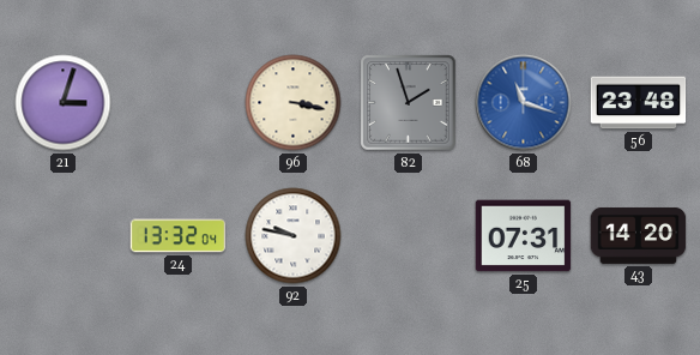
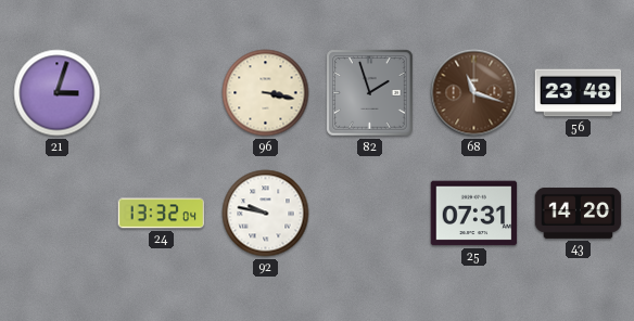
68 dial: blue -> brown
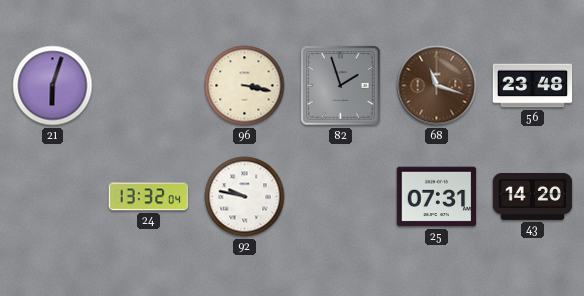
21: 3:03 -> 6:03
